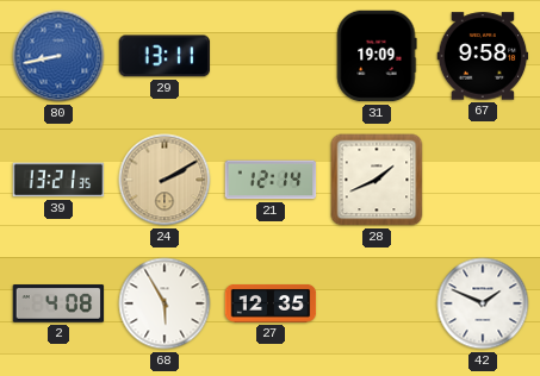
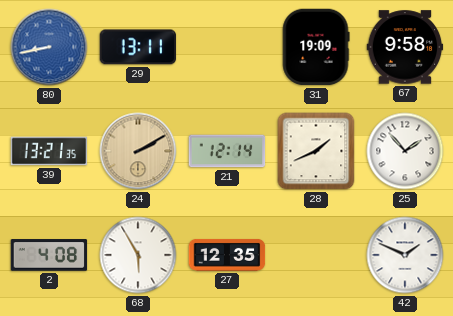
25: none -> 1:53
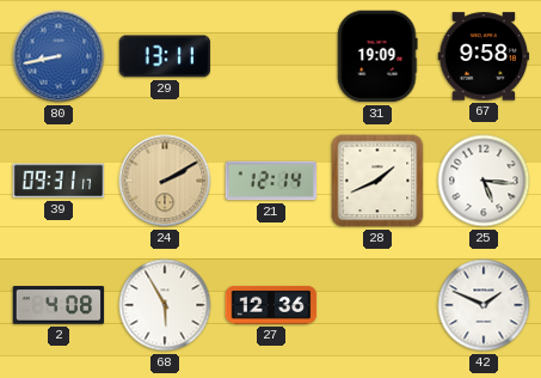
39: 13:21 -> 09:31
25: 1:53 -> 5:16
27: 12:35 -> 12:36
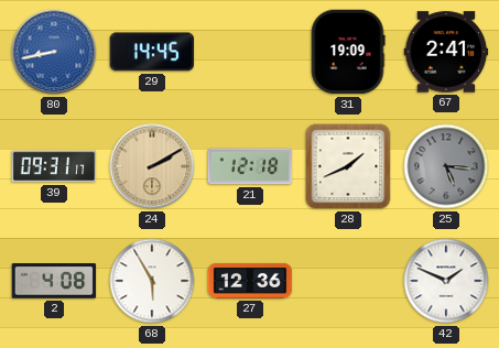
29: 13:11 -> 14:45
67: 9:58 -> 2:41
21: 12:14 -> 12:18
25 dial: white -> grey
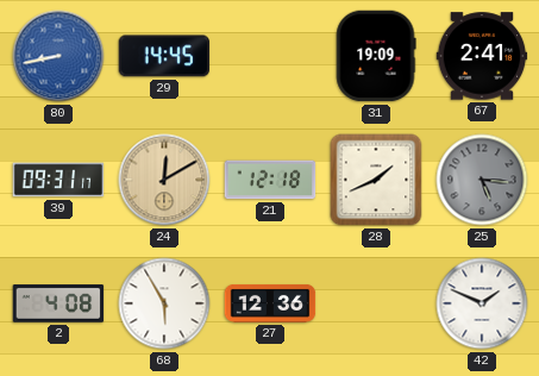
24: 2:10 -> 12:10
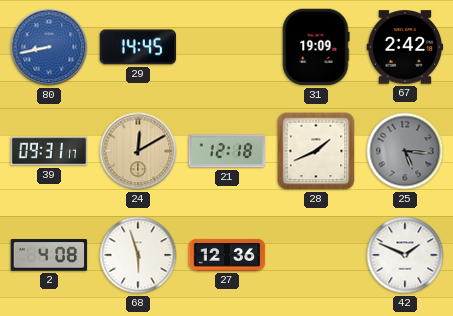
67: 2:41 -> 2:42
68: 5:55 -> 5:57
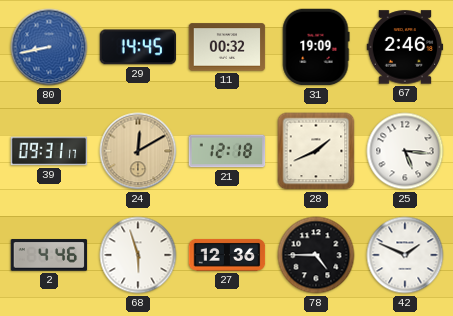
11: none -> 00:32
67: 2:42 -> 2:46
25 dial: grey -> white
2: 4:08 -> 4:46
78: none -> 4:45
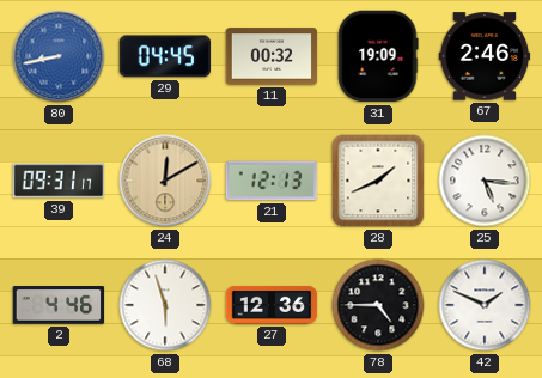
29: 14:45 -> 04:45
21: 12:18 -> 12:13
